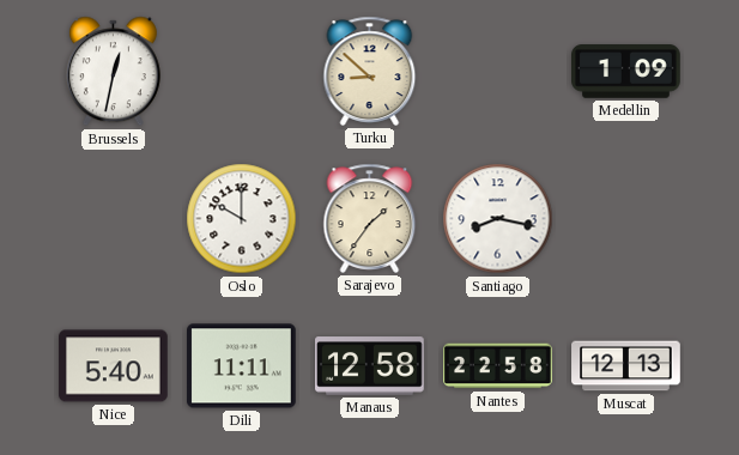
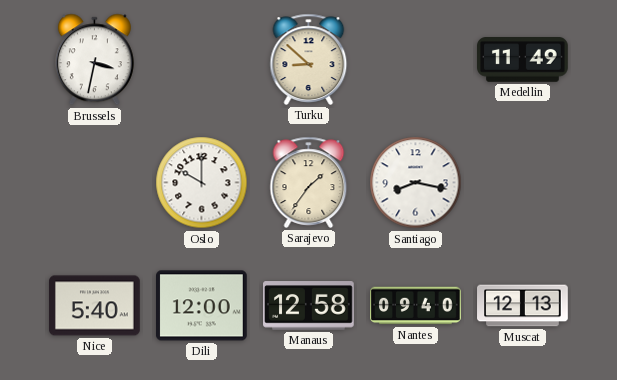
Brussels: 12:32 -> 3:32
Medellin: 1:09 -> 11:49
Dili: 11:11 -> 12:00
Nantes: 22:58 -> 09:40
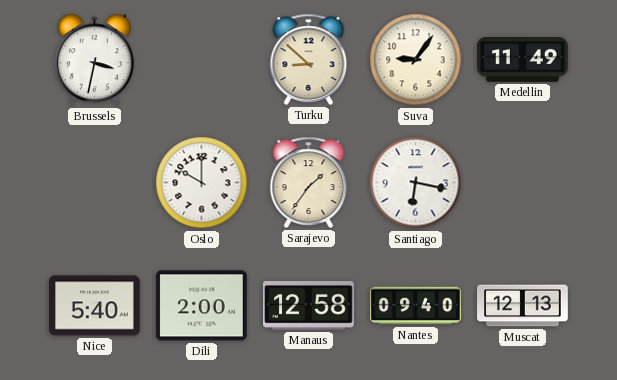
Suva: none -> 9:06
Santiago: 8:17 -> 6:17
Dili: 12:00 -> 2:00
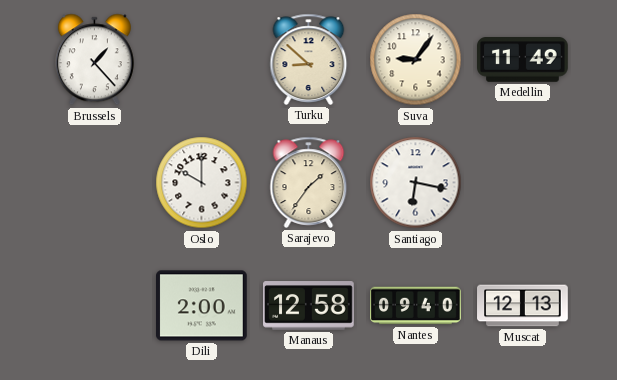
Brussels: 3:32 -> 1:23
Nice: 5:40 -> none
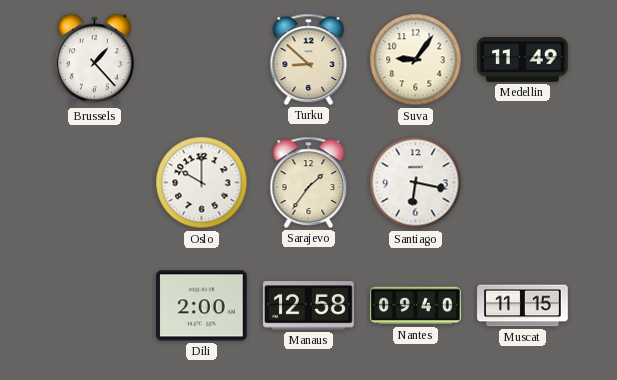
Muscat: 12:13 -> 11:15
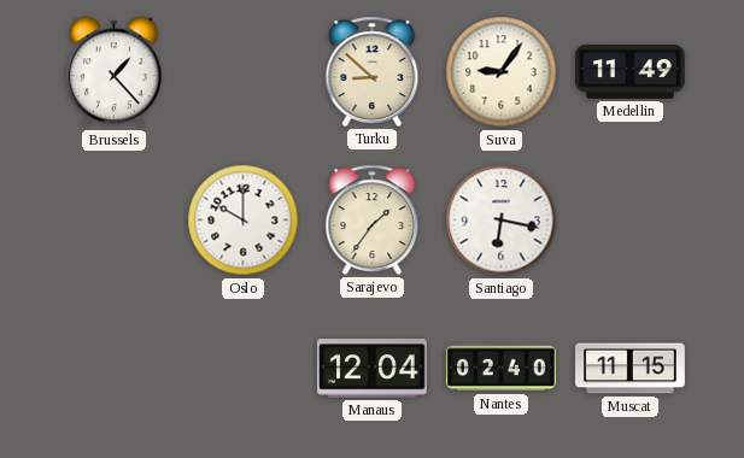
Dili: 2:00 -> none
Manaus: 12:58 -> 12:04
Nantes: 09:40 -> 02:40
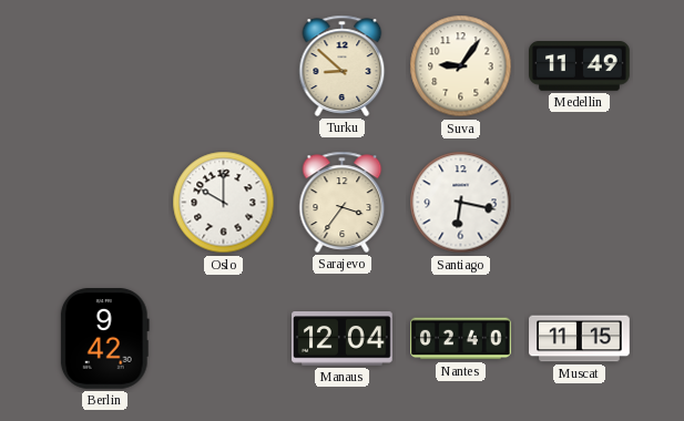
Brussels: 1:23 -> none
Sarajevo: 1:36 -> 3:36
Berlin: none -> 9:42
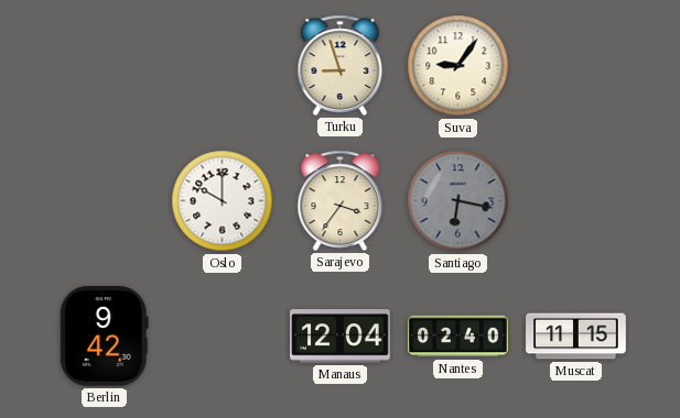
Turku: 8:52 -> 8:57
Medellin: 11:49 -> none
Santiago dial: white -> grey
